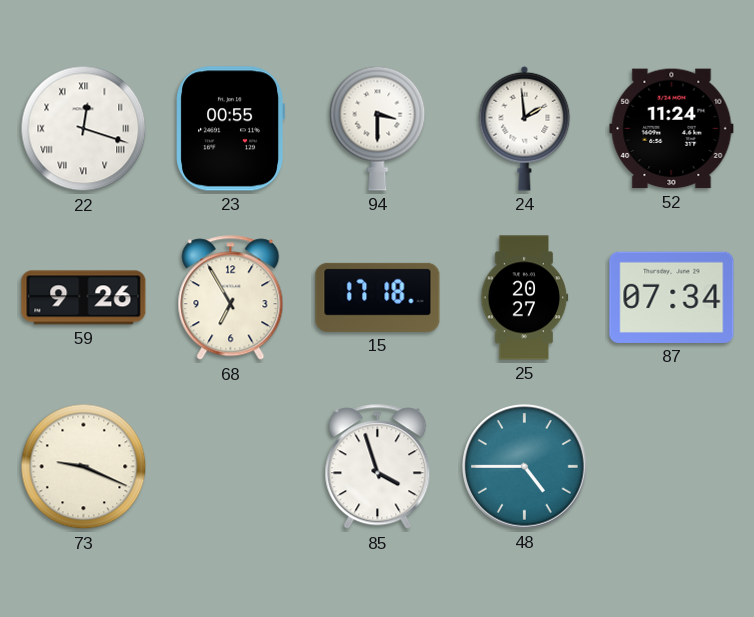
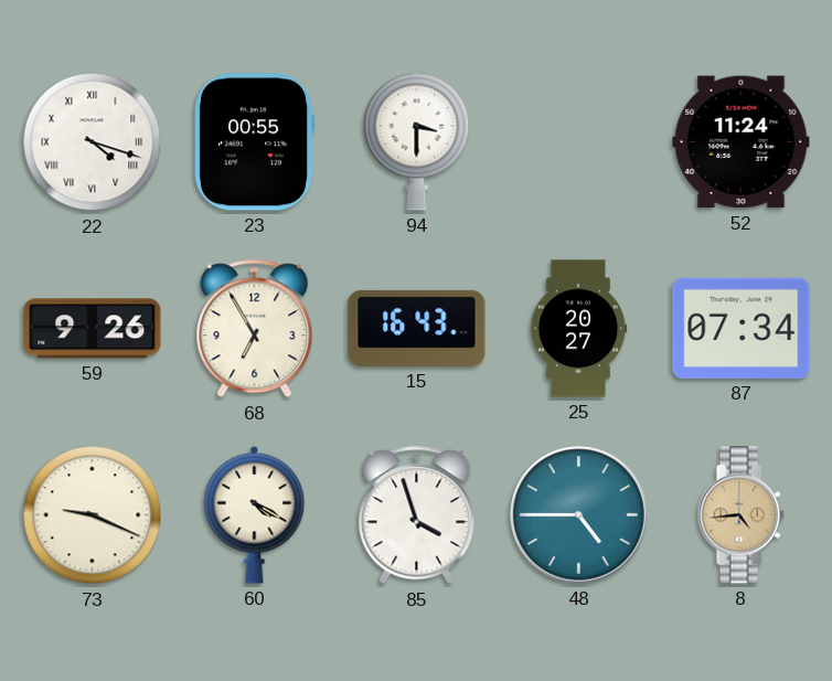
22: 12:18 -> 4:18
24: 1:59 -> none
15: 17:18 -> 16:43
60: none -> 4:20
8: none -> 4:44
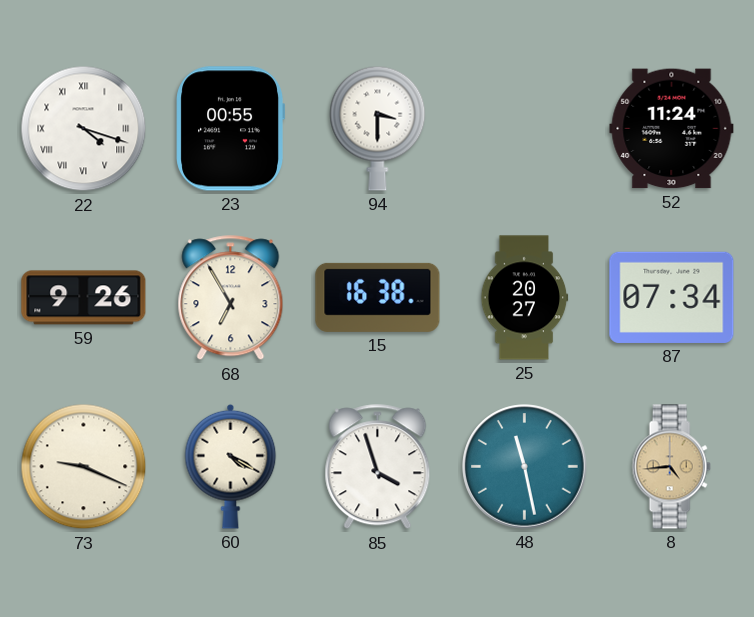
15: 16:43 -> 16:38
48: 4:45 -> 11:28
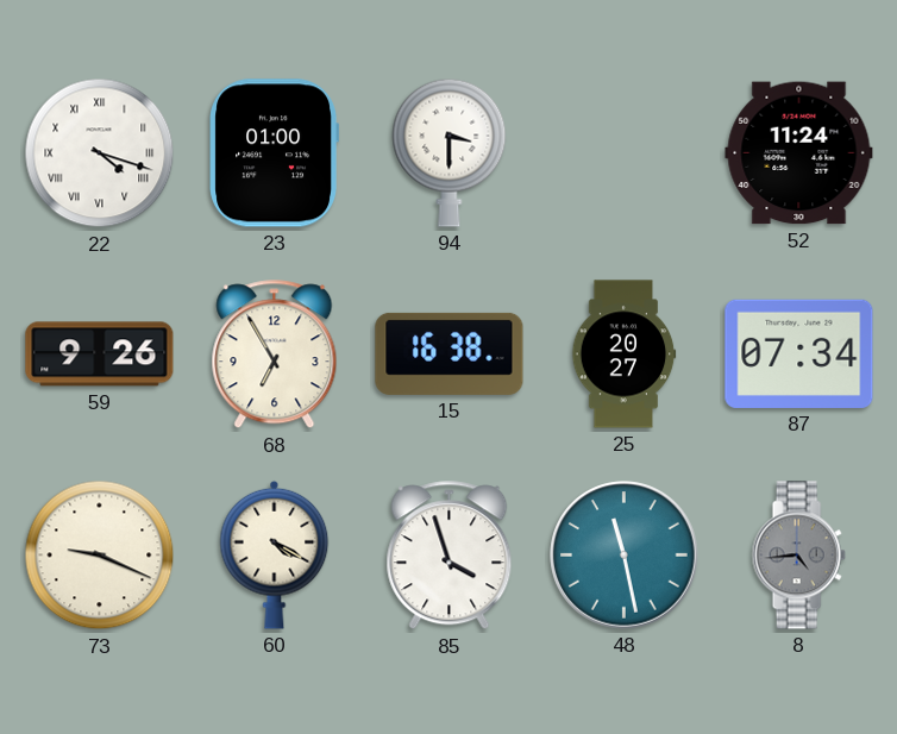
23: 00:55 -> 01:00
8 dial: champagne -> grey
